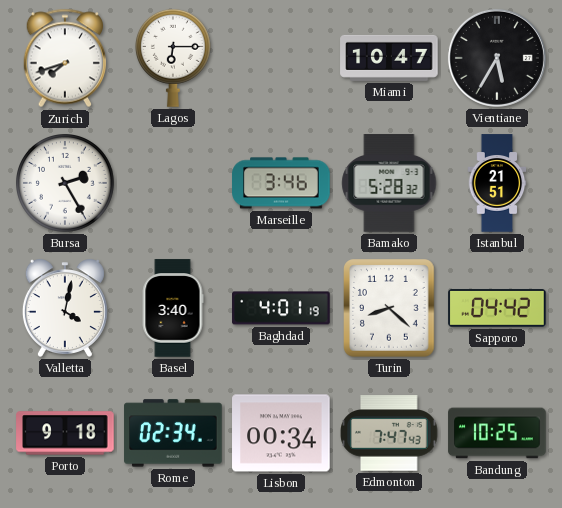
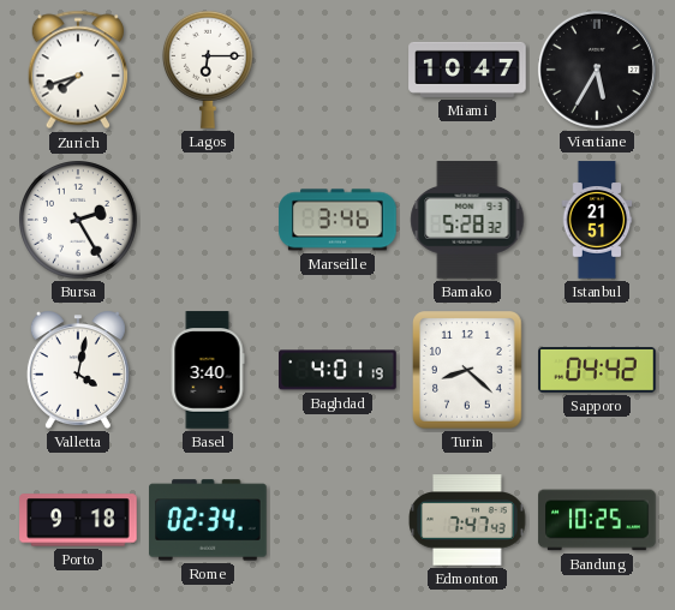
Lisbon: 00:34 -> none
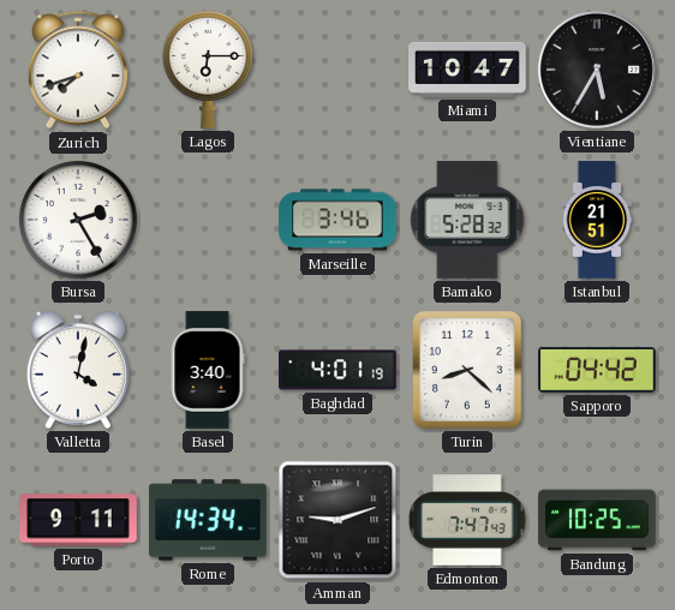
Porto: 9:18 -> 9:11
Rome: 02:34 -> 14:34
Amman: none -> 9:12
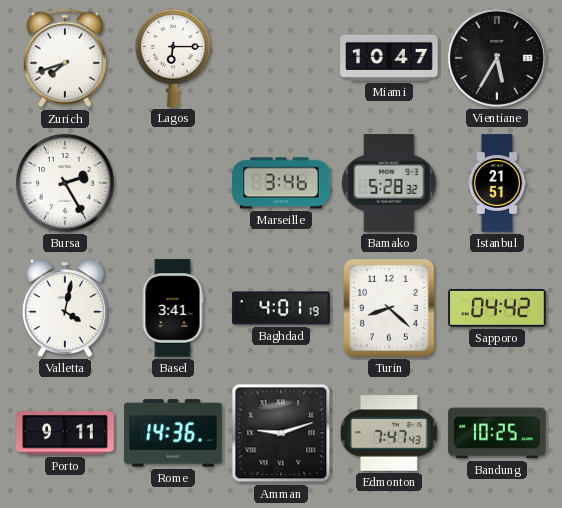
Basel: 3:40 -> 3:41
Rome: 14:34 -> 14:36
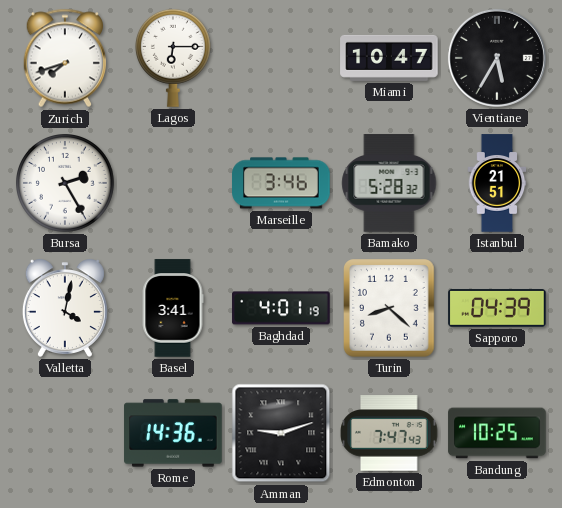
Sapporo: 04:42 -> 04:39
Porto: 9:11 -> none
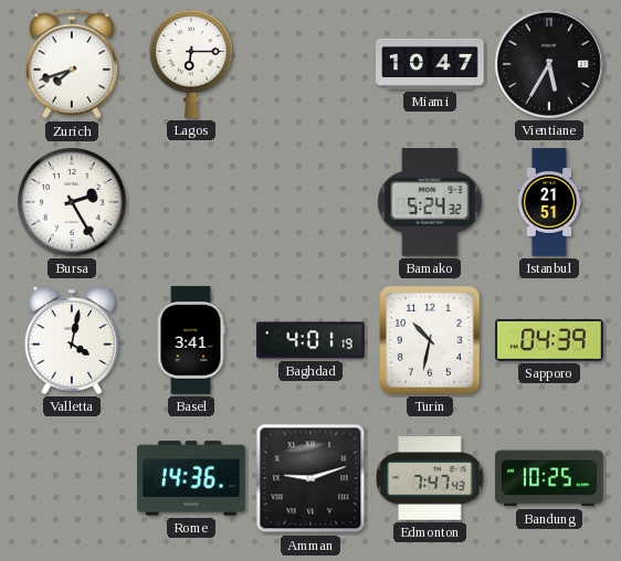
Marseille: 3:46 -> none
Bamako: 5:28 -> 5:24
Turin: 8:22 -> 10:32
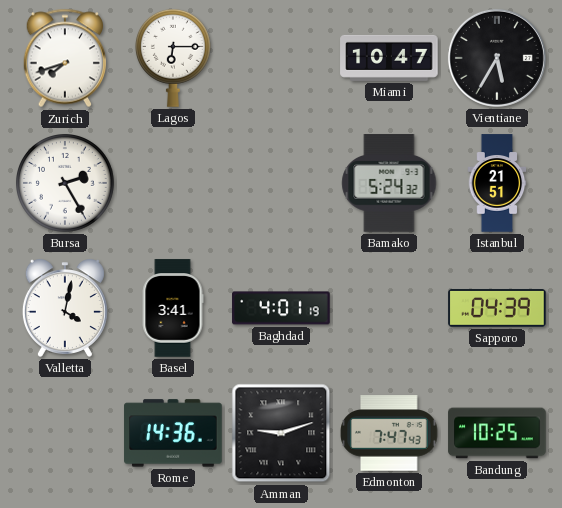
Turin: 10:32 -> none
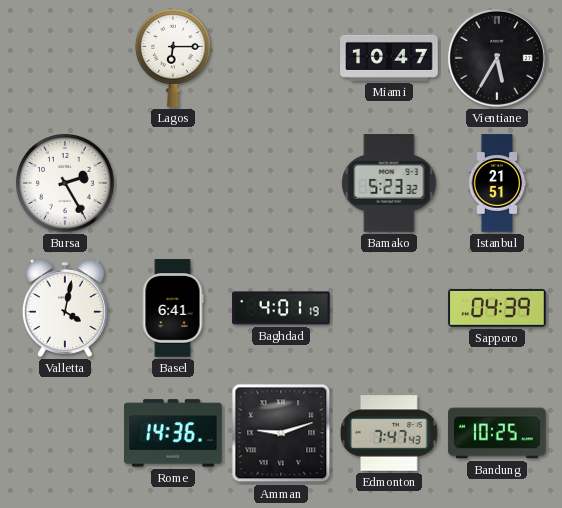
Zurich: 7:42 -> none
Bamako: 5:24 -> 5:23
Basel: 3:41 -> 6:41
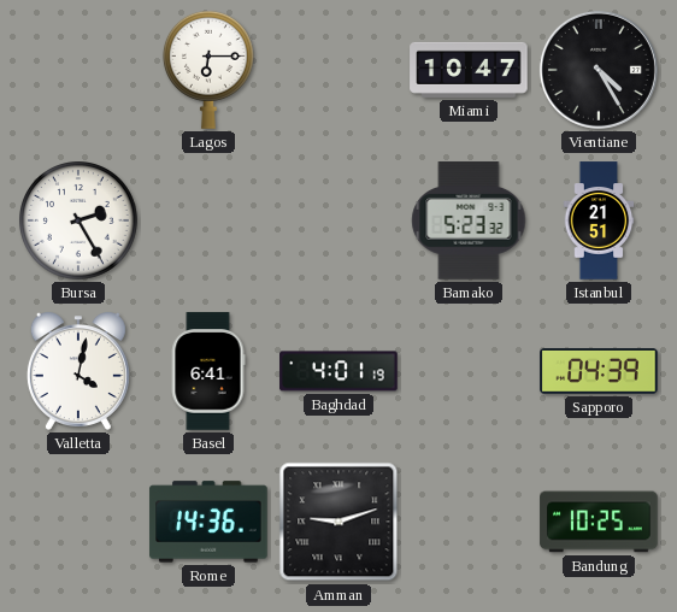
Vientiane: 5:35 -> 4:25
Edmonton: 7:47 -> none
